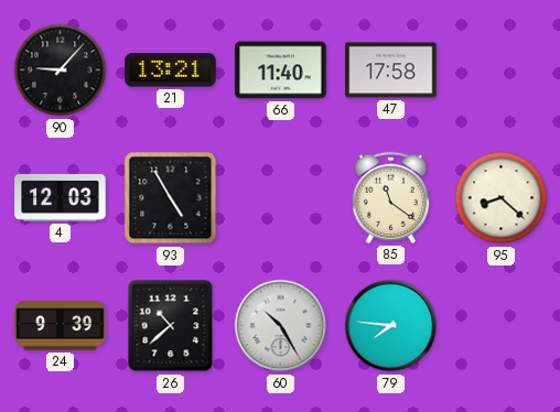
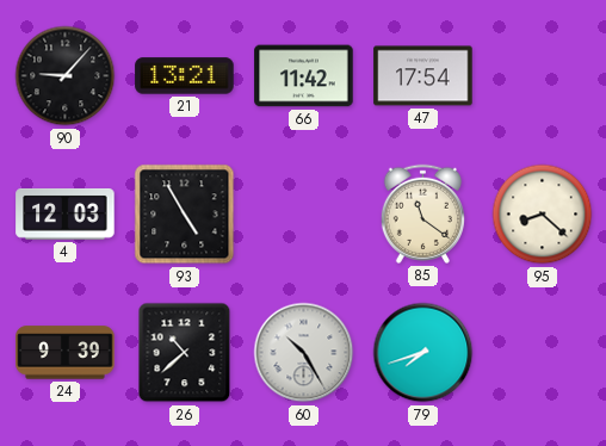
66: 11:40 -> 11:42
47: 17:58 -> 17:54
79: 7:46 -> 7:42
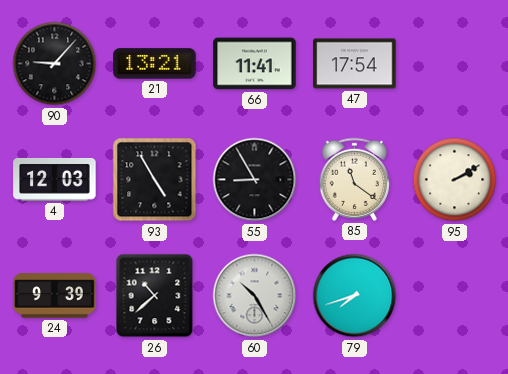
66: 11:42 -> 11:41
55: none -> 8:55
95: 8:22 -> 2:10
